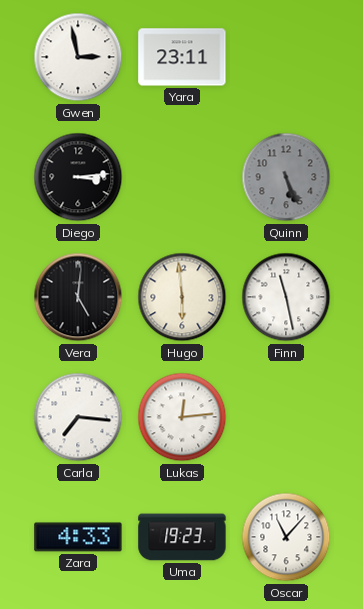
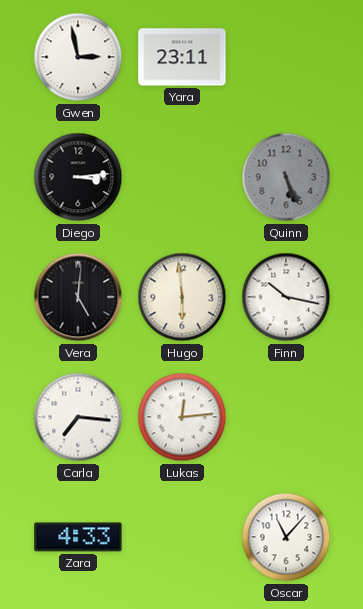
Finn: 11:28 -> 10:17
Uma: 19:23 -> none
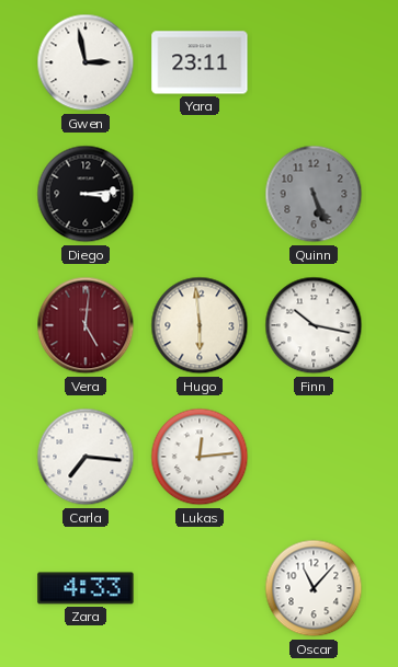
Vera dial: black -> burgundy
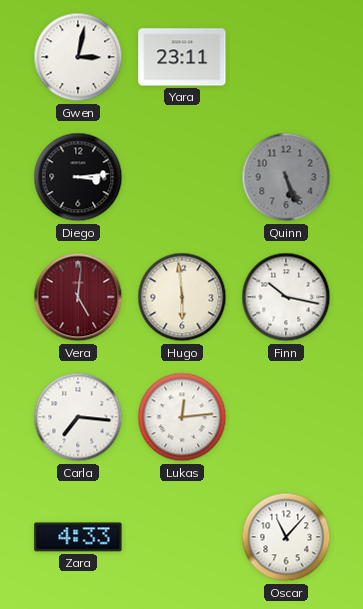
Gwen: 2:58 -> 3:02
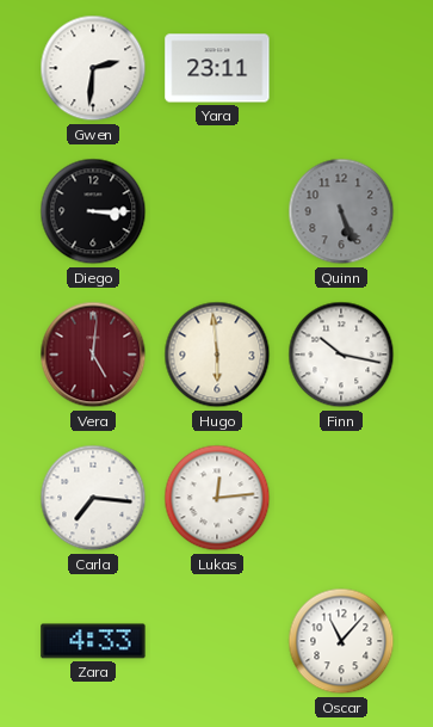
Gwen: 3:02 -> 2:31
Diego: 3:14 -> 3:15
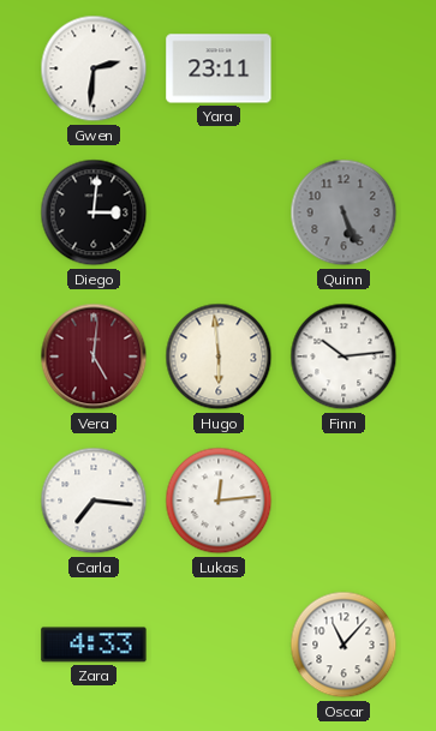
Diego: 3:15 -> 3:01
Finn: 10:17 -> 10:14
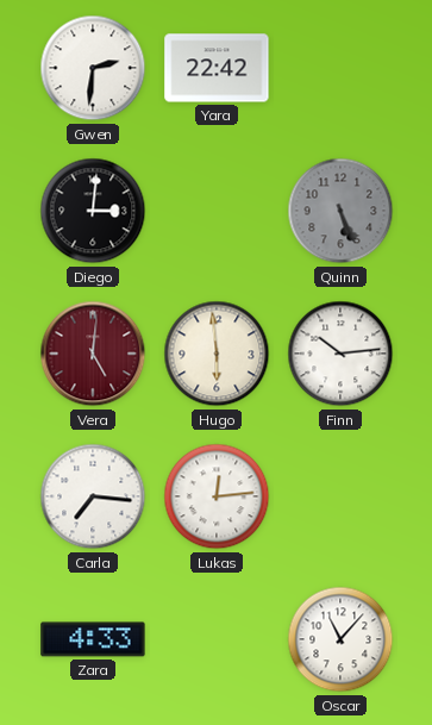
Yara: 23:11 -> 22:42
